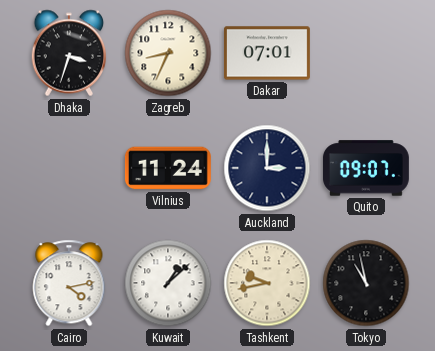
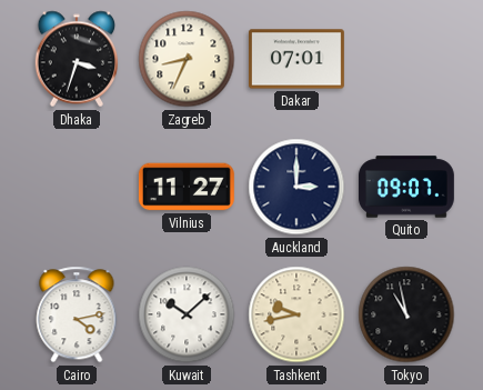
Vilnius: 11:24 -> 11:27
Kuwait: 1:08 -> 10:08
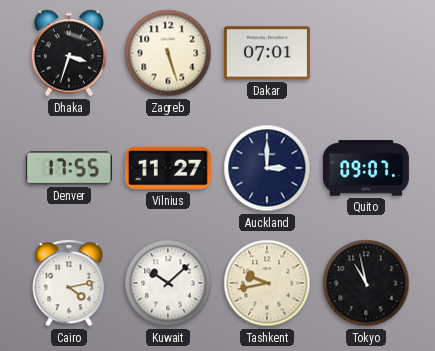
Zagreb: 8:34 -> 5:27
Denver: none -> 17:55
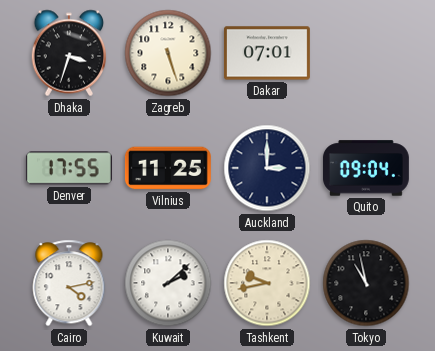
Vilnius: 11:27 -> 11:25
Quito: 09:07 -> 09:04
Kuwait: 10:08 -> 2:08
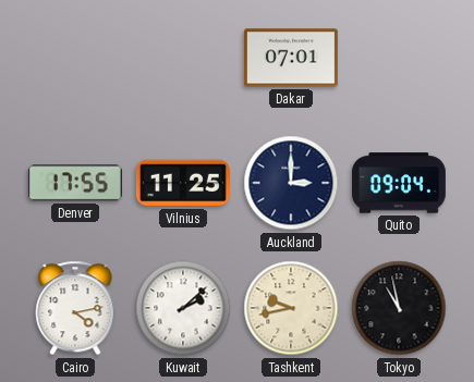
Dhaka: 3:33 -> none
Zagreb: 5:27 -> none
